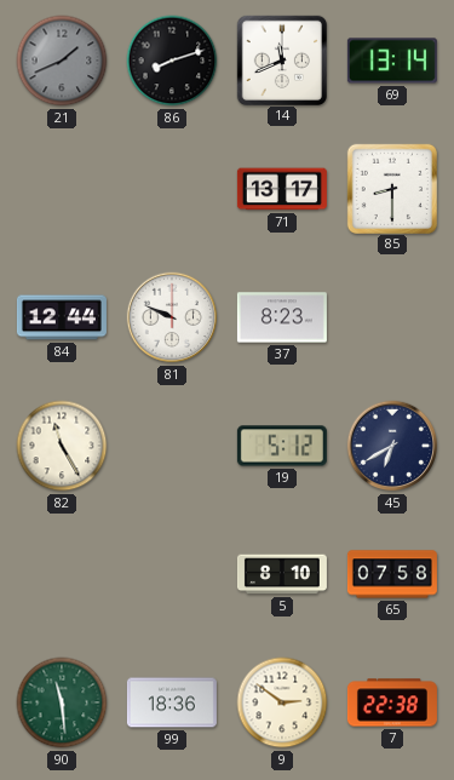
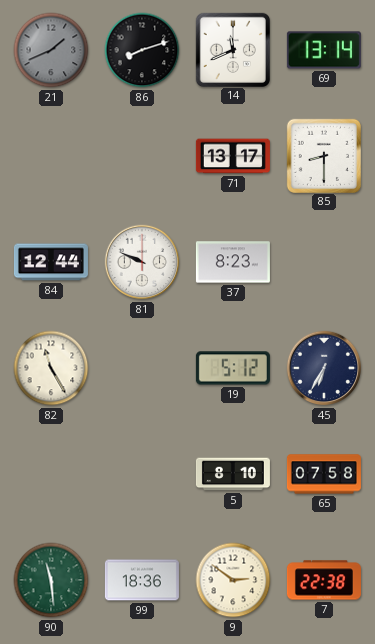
45: 6:40 -> 6:35
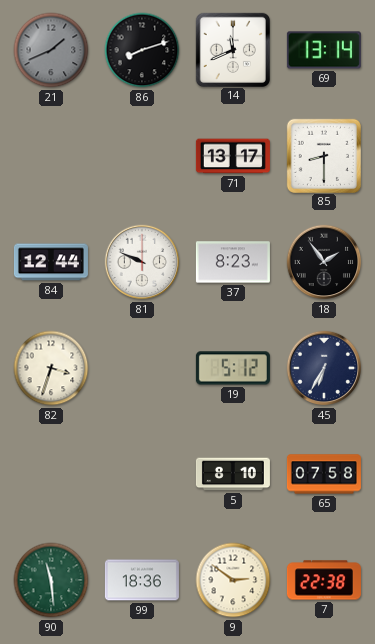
18: none -> 1:54
82: 11:25 -> 3:33
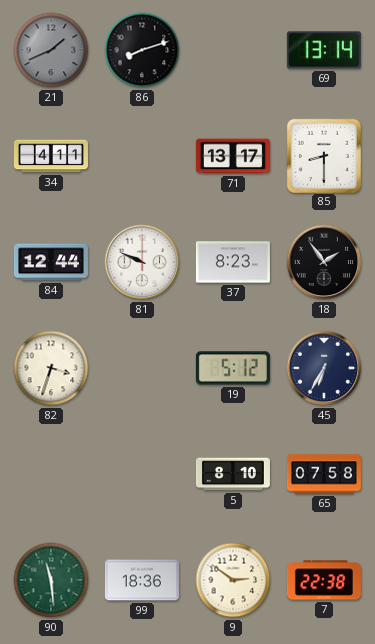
14: 11:41 -> none
34: none -> 4:11
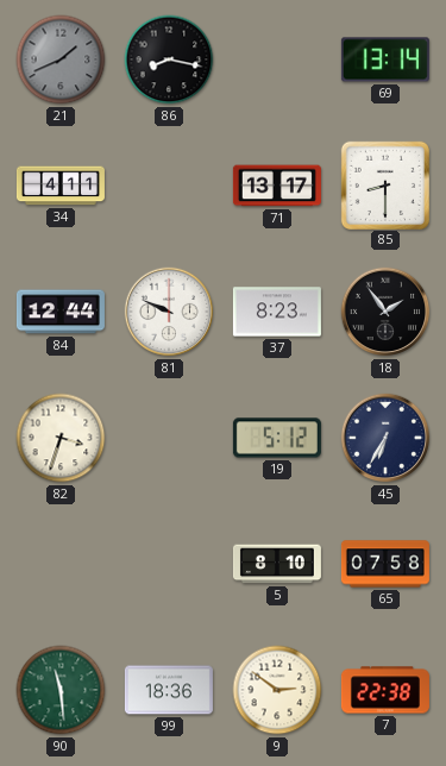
86: 8:12 -> 8:17
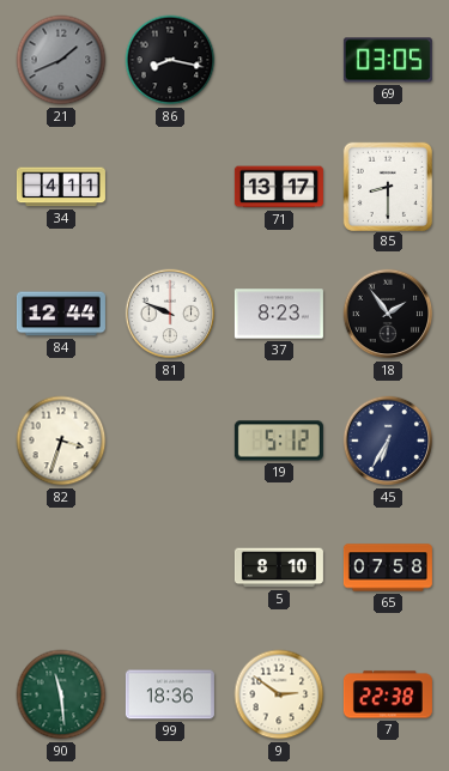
69: 13:14 -> 03:05
